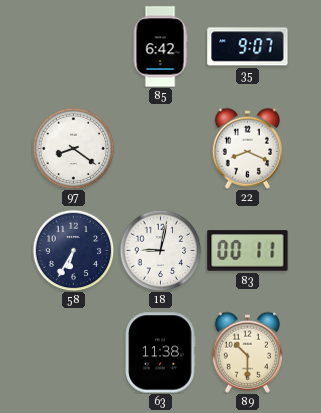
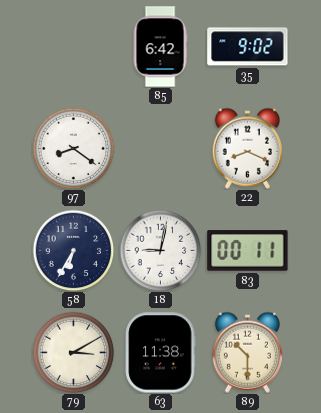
35: 9:07 -> 9:02
79: none -> 3:10
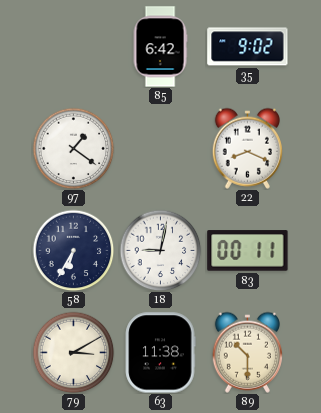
97: 8:21 -> 1:21
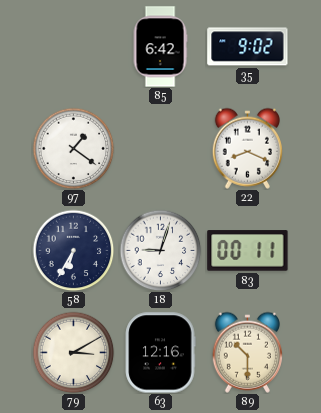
18: 9:02 -> 9:03
63: 11:38 -> 12:16
